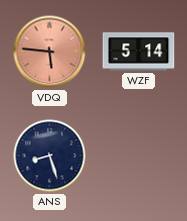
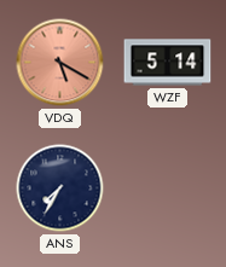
VDQ: 5:46 -> 5:20
ANS: 8:27 -> 7:35
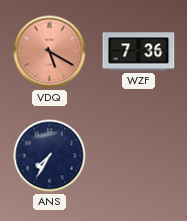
WZF: 5:14 -> 7:36
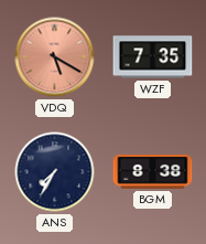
WZF: 7:36 -> 7:35
BGM: none -> 8:38
